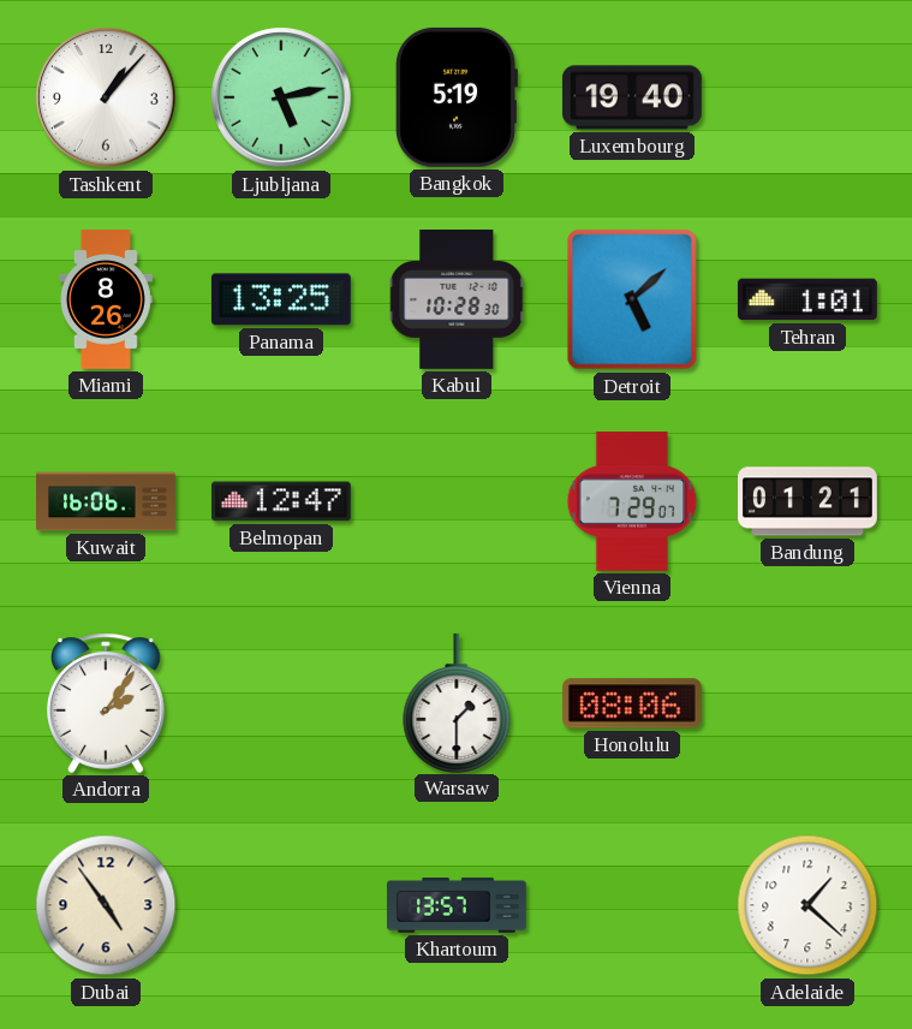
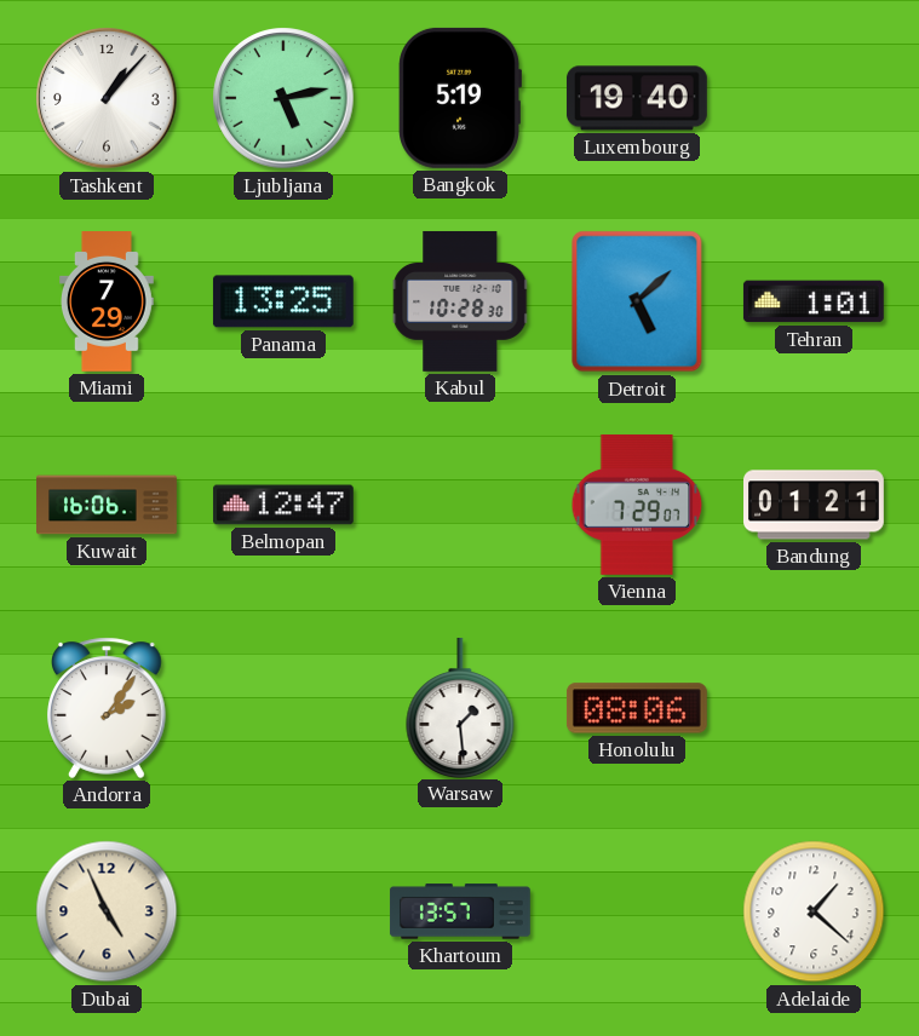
Miami: 8:26 -> 7:29
Warsaw: 1:30 -> 1:29
Dubai: 4:54 -> 4:56
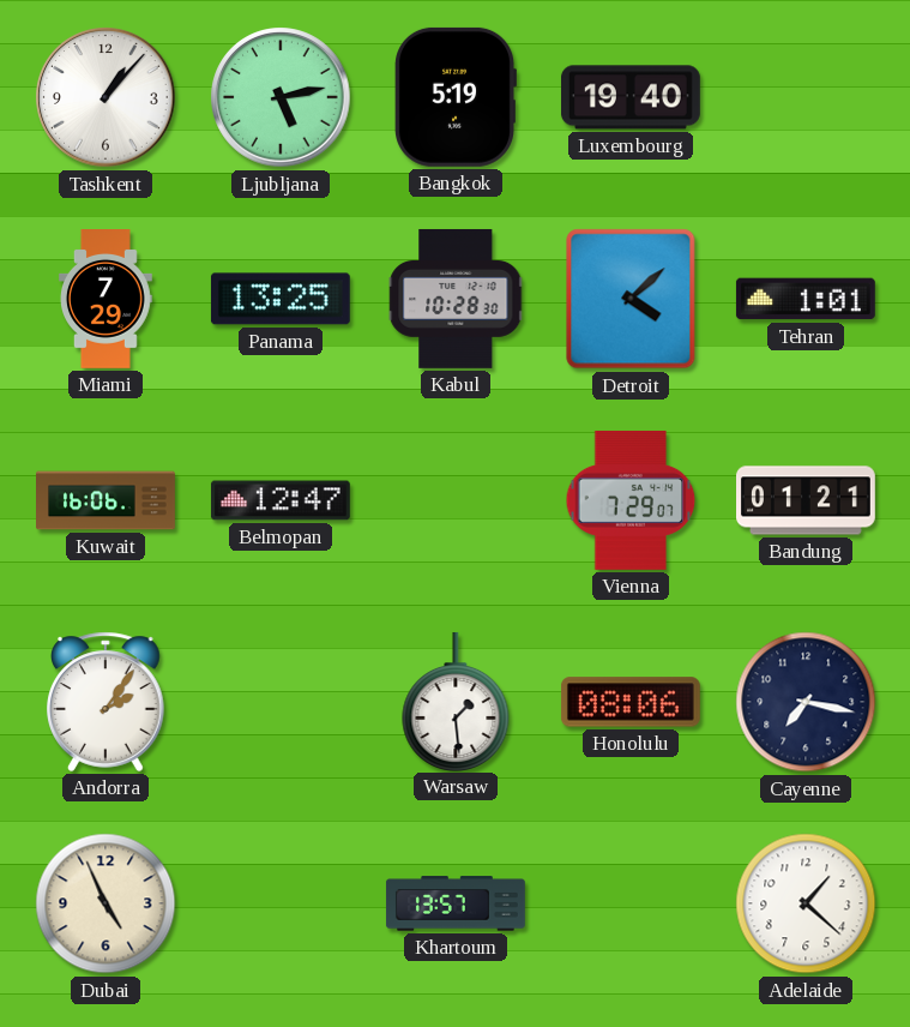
Detroit: 5:08 -> 4:08
Cayenne: none -> 7:17
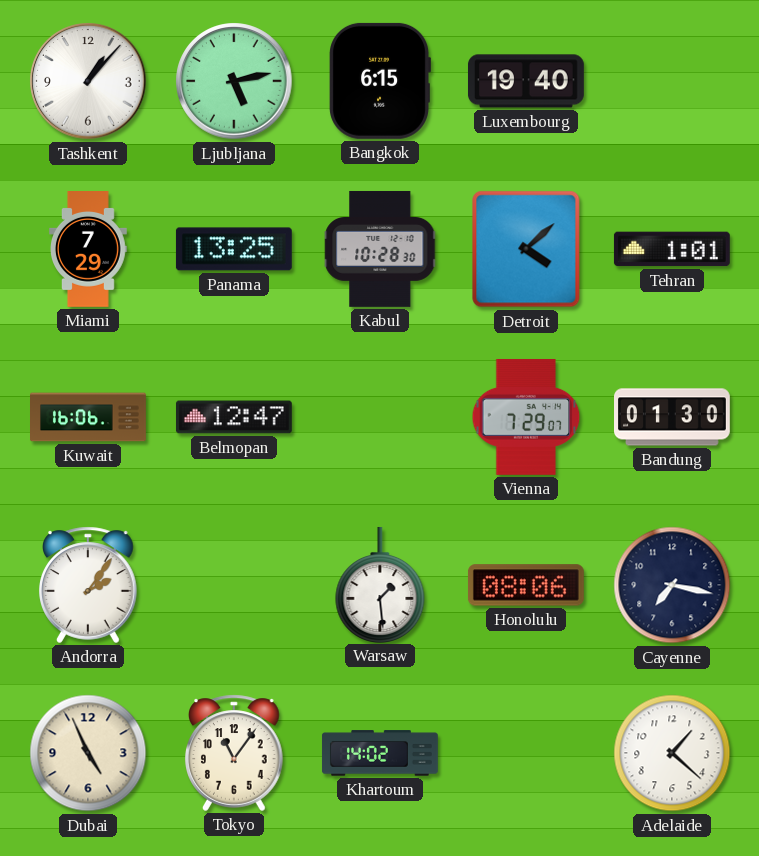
Bangkok: 5:19 -> 6:15
Bandung: 01:21 -> 01:30
Tokyo: none -> 11:06
Khartoum: 13:57 -> 14:02
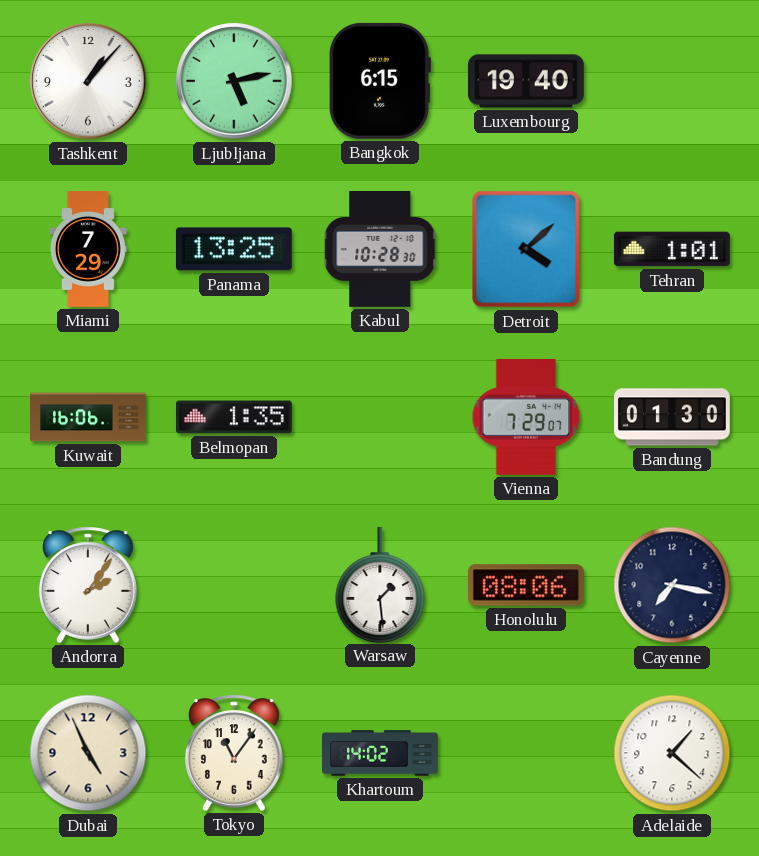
Belmopan: 12:47 -> 1:35
